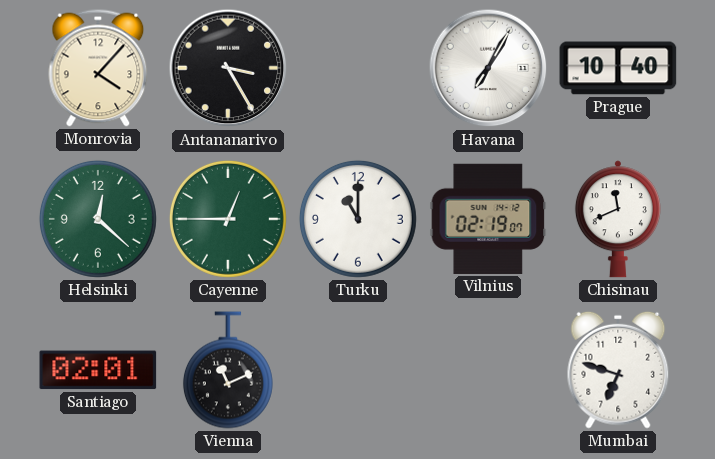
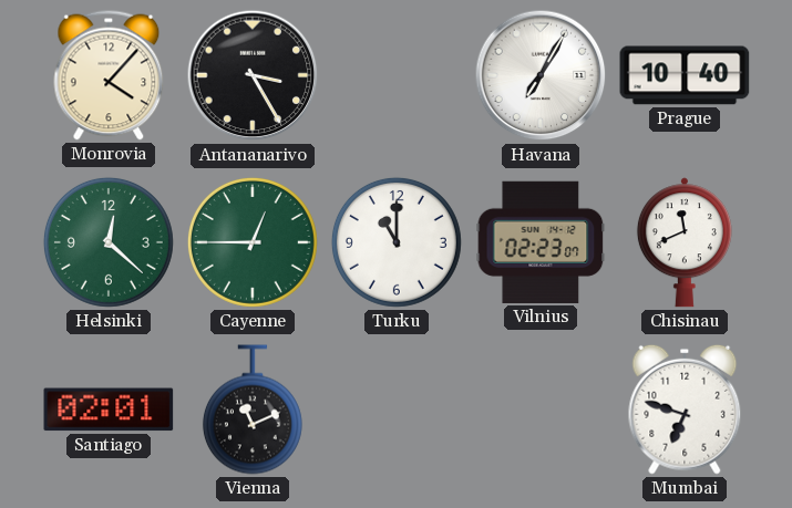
Vilnius: 02:19 -> 02:23
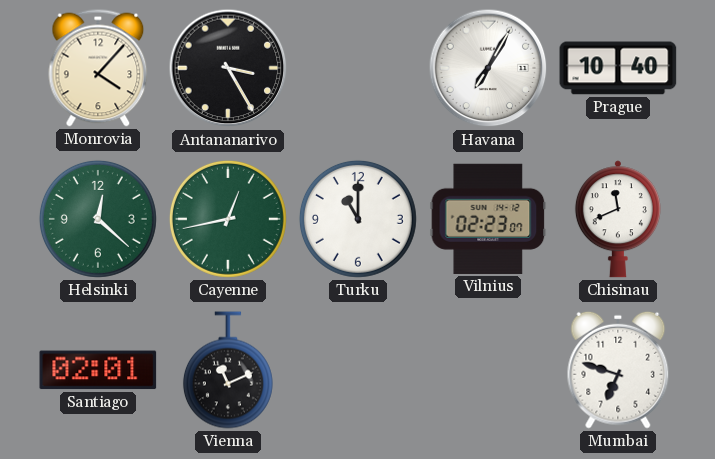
Cayenne: 12:45 -> 12:43
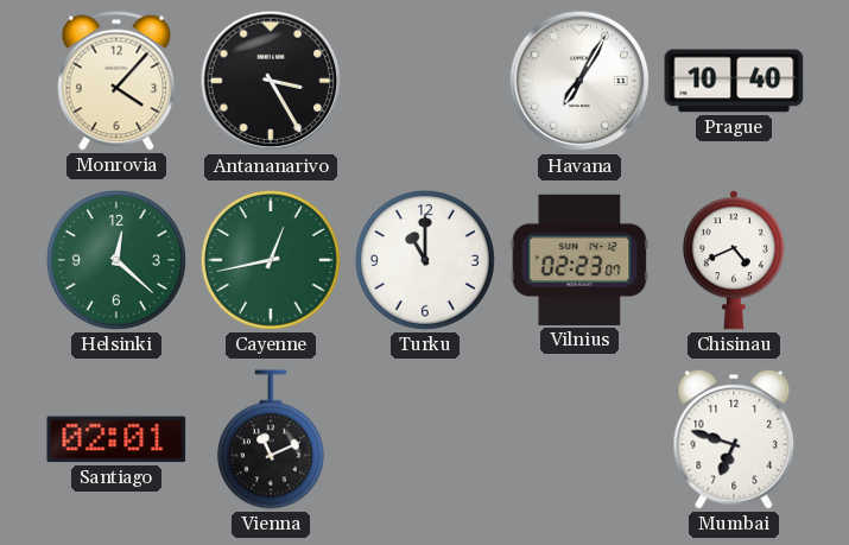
Chisinau: 11:41 -> 4:41
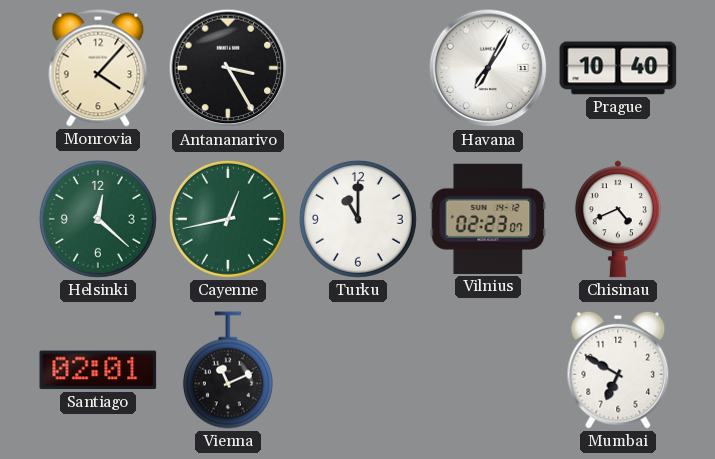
Mumbai: 6:48 -> 6:50
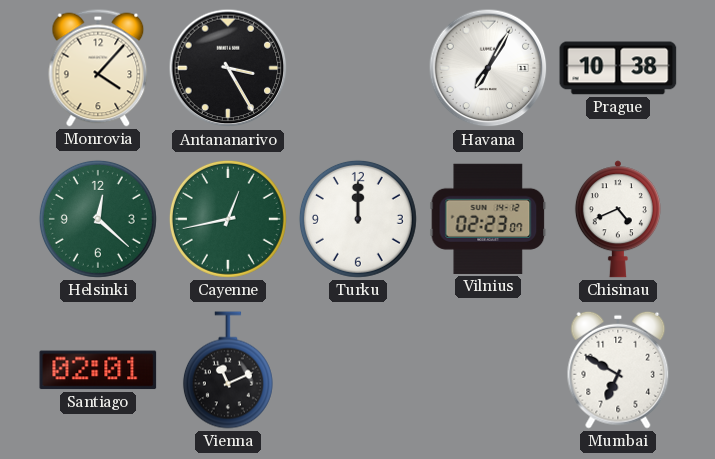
Prague: 10:40 -> 10:38
Turku: 11:00 -> 12:00
